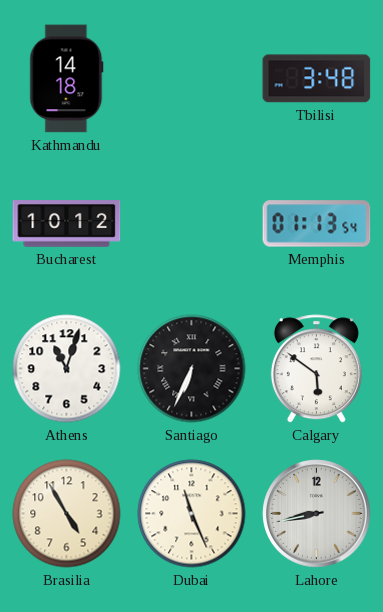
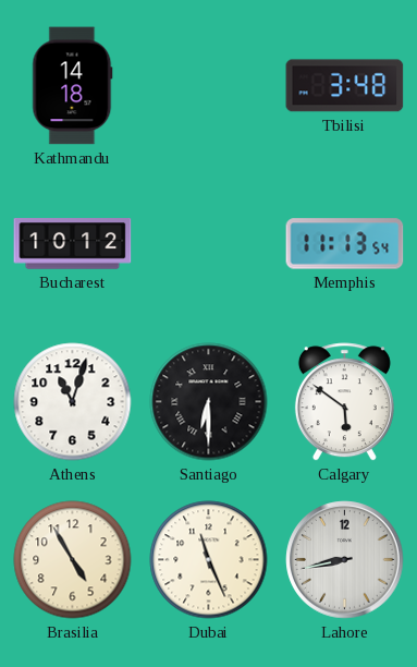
Memphis: 01:13 -> 11:13
Santiago: 6:34 -> 6:30
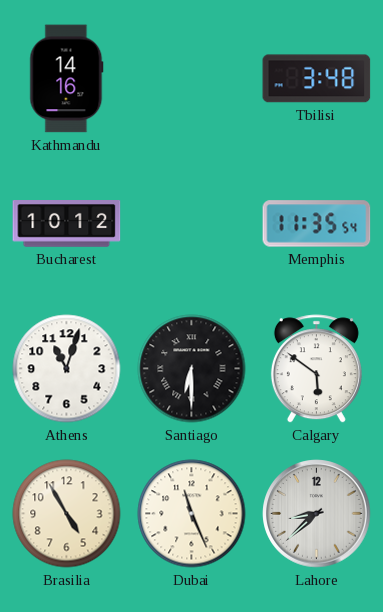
Kathmandu: 14:18 -> 14:16
Memphis: 11:13 -> 11:35
Lahore: 8:43 -> 8:38
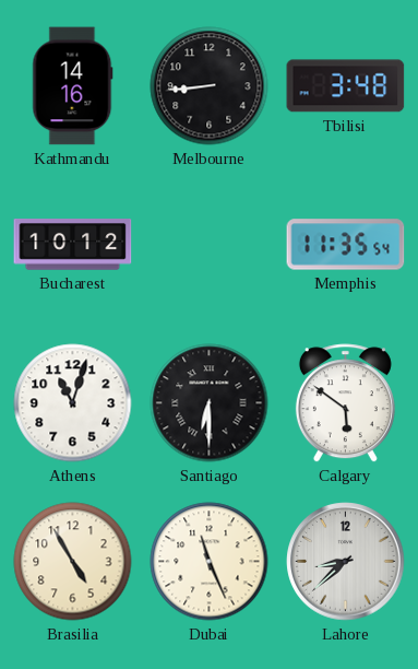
Melbourne: none -> 8:44
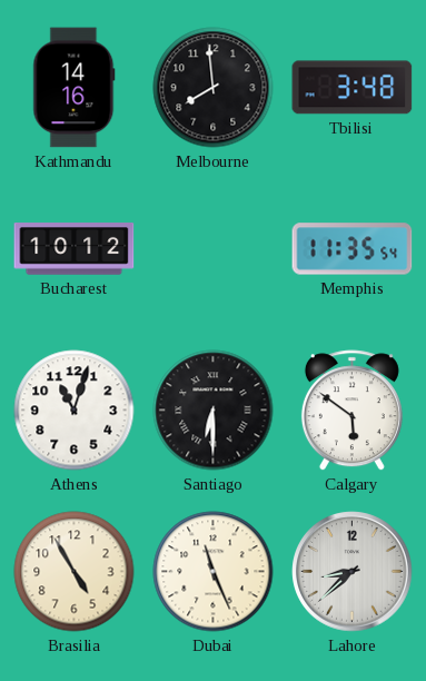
Melbourne: 8:44 -> 7:59
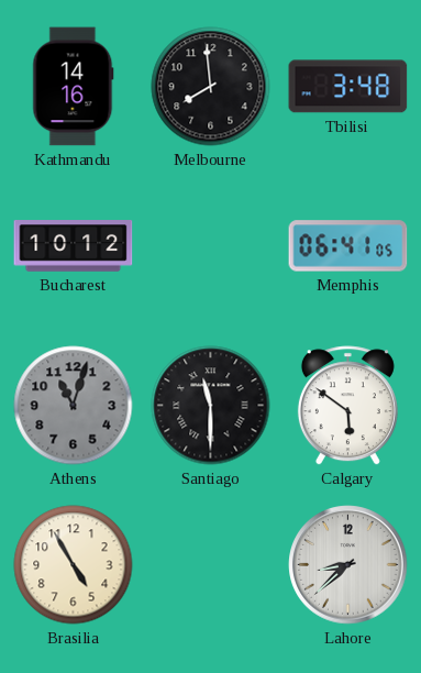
Memphis: 11:35 -> 06:41
Athens dial: white -> grey
Santiago: 6:30 -> 11:30
Dubai: 11:26 -> none
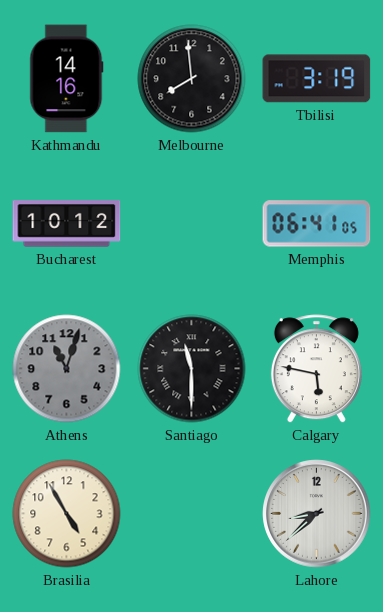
Tbilisi: 3:48 -> 3:19
Calgary: 5:51 -> 5:47
